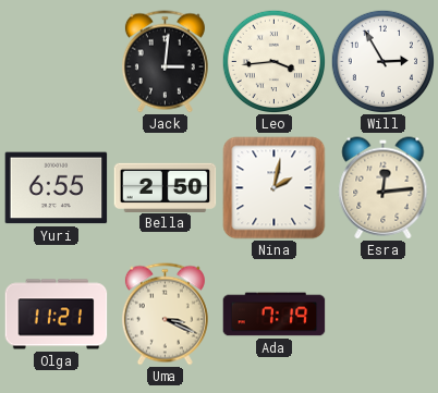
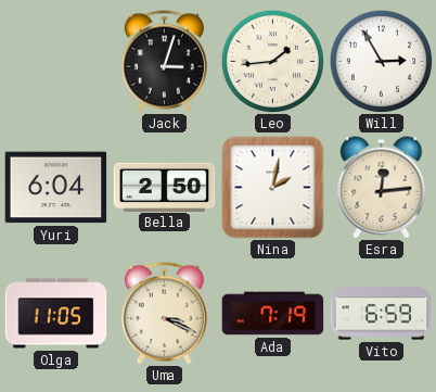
Jack: 3:01 -> 3:03
Leo: 3:44 -> 1:44
Yuri: 6:55 -> 6:04
Olga: 11:21 -> 11:05
Vito: none -> 6:59
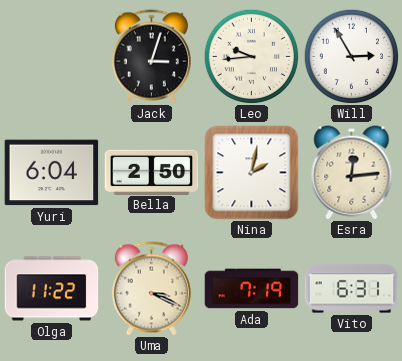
Leo: 1:44 -> 9:44
Olga: 11:05 -> 11:22
Vito: 6:59 -> 6:31
